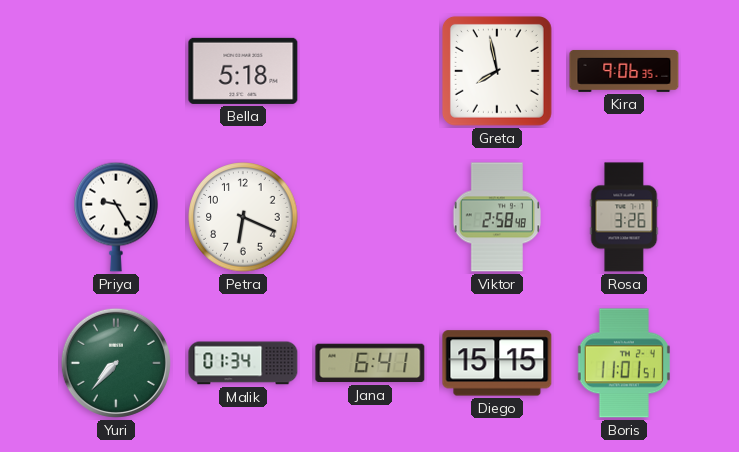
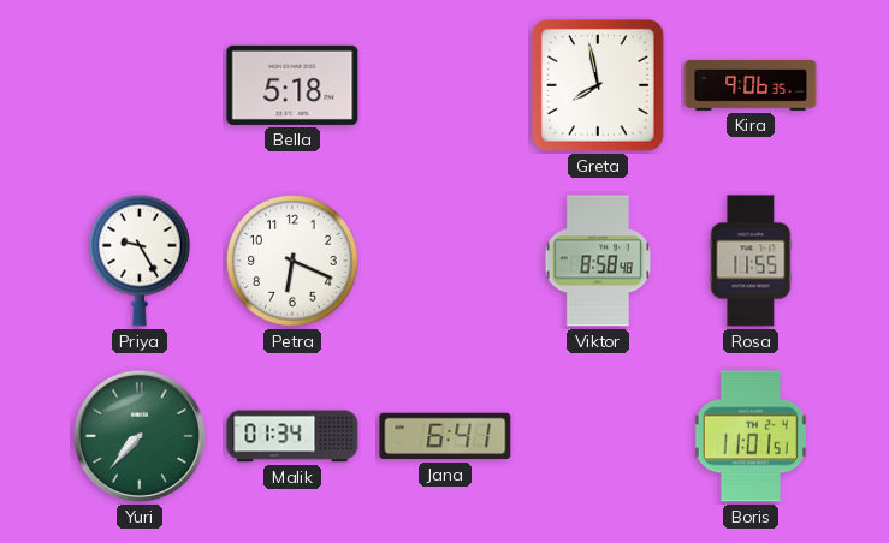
Viktor: 2:58 -> 8:58
Rosa: 3:26 -> 11:55
Diego: 15:15 -> none
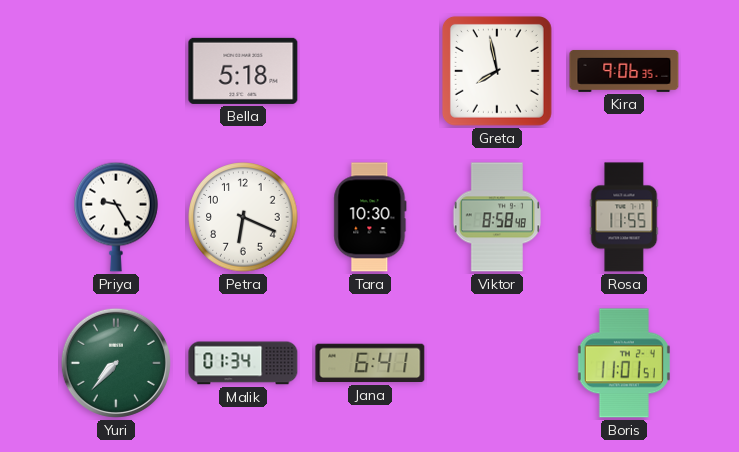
Tara: none -> 10:30
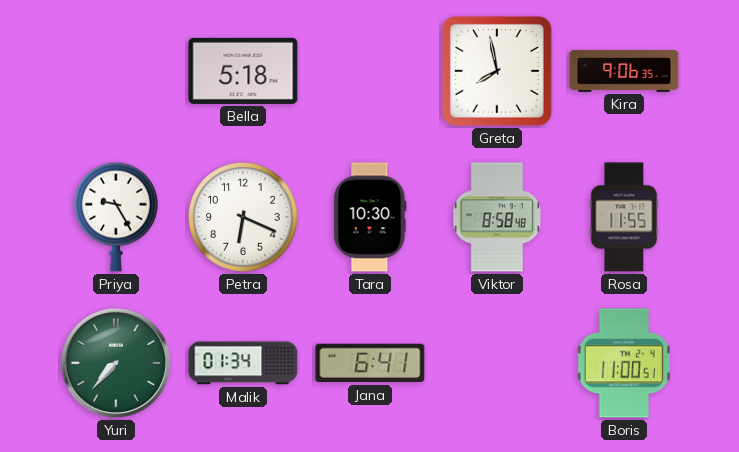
Boris: 11:01 -> 11:00
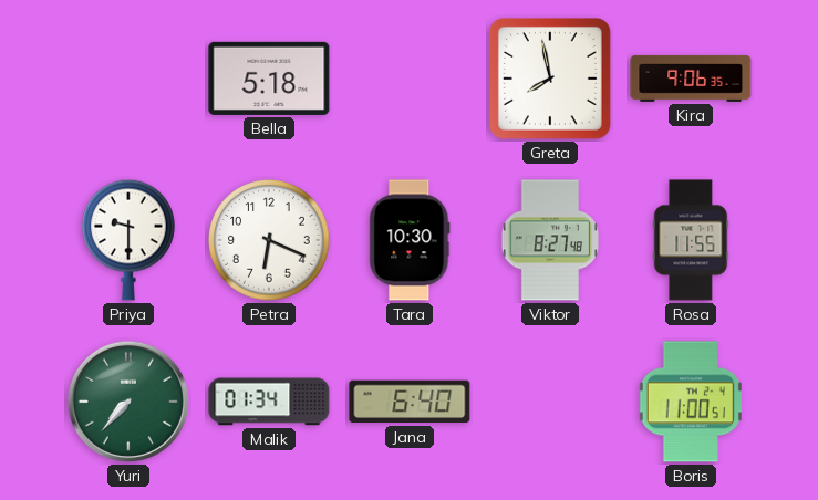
Priya: 9:25 -> 9:30
Viktor: 8:58 -> 8:27
Jana: 6:41 -> 6:40
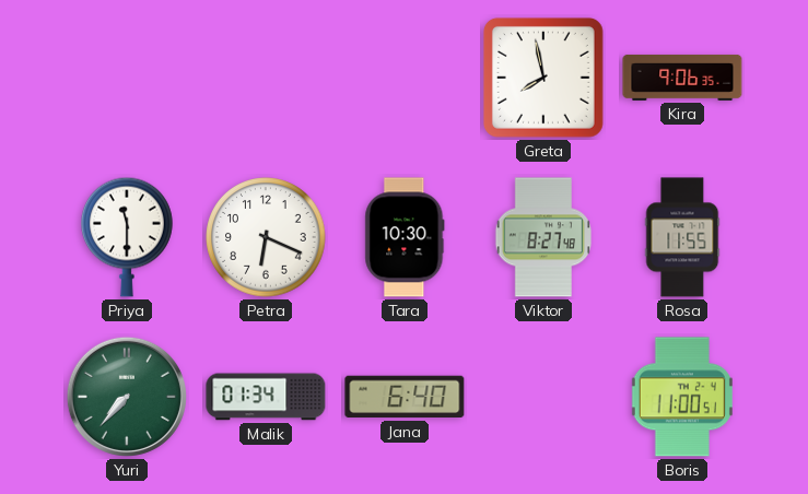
Bella: 5:18 -> none
Priya: 9:30 -> 11:30
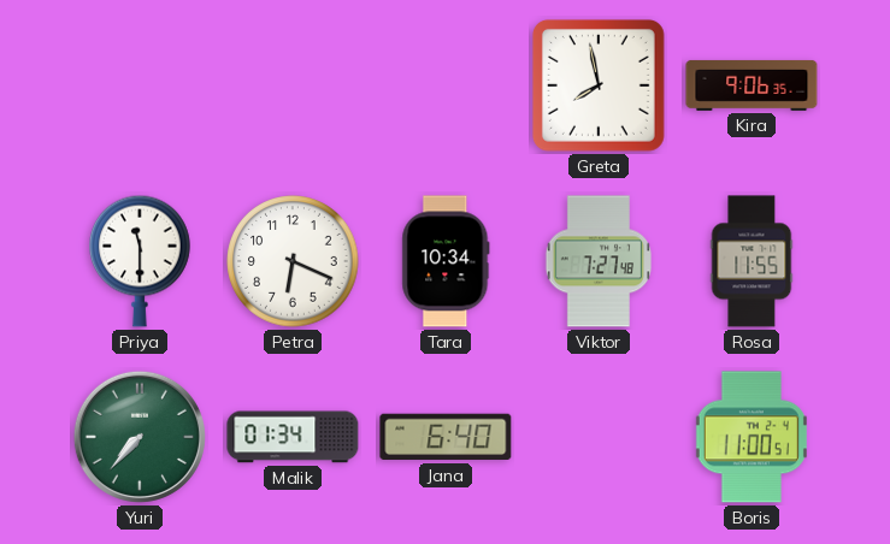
Tara: 10:30 -> 10:34
Viktor: 8:27 -> 7:27
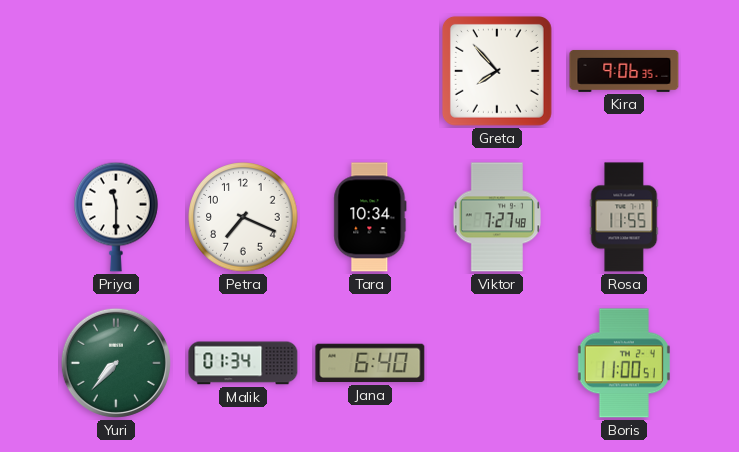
Greta: 7:58 -> 7:53
Petra: 6:19 -> 7:19
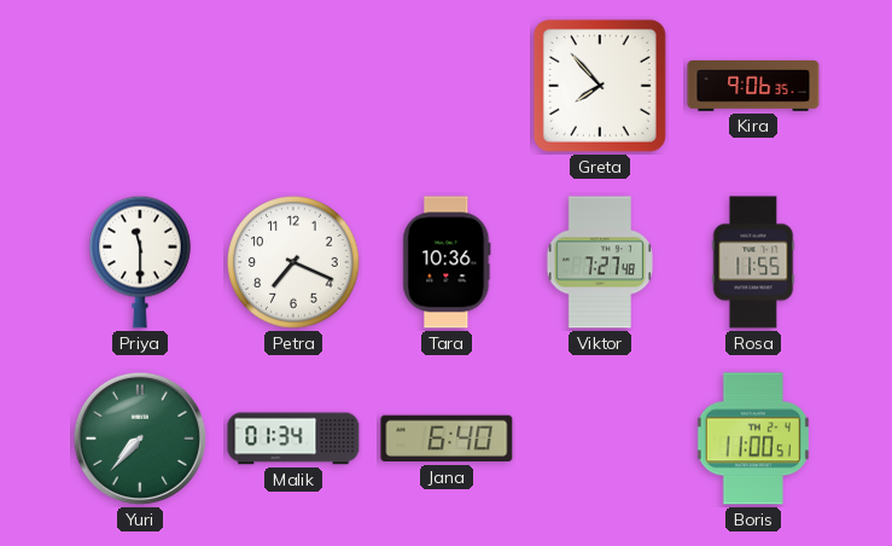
Tara: 10:34 -> 10:36
